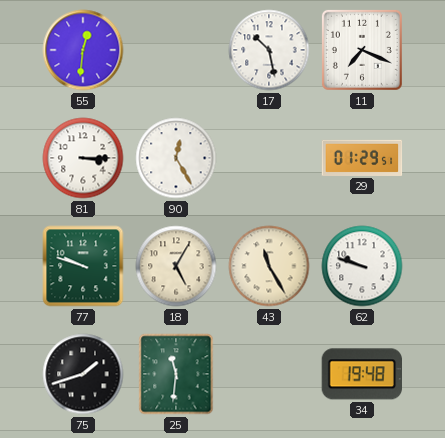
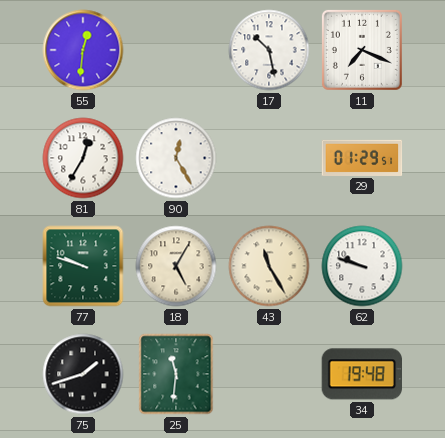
81: 3:15 -> 12:35
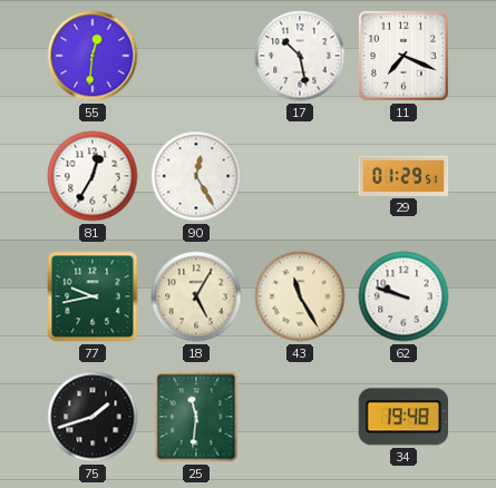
77: 9:48 -> 9:43
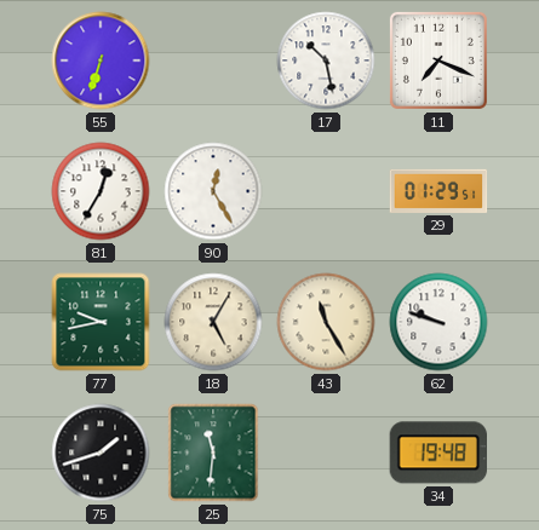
55: 12:31 -> 6:33
